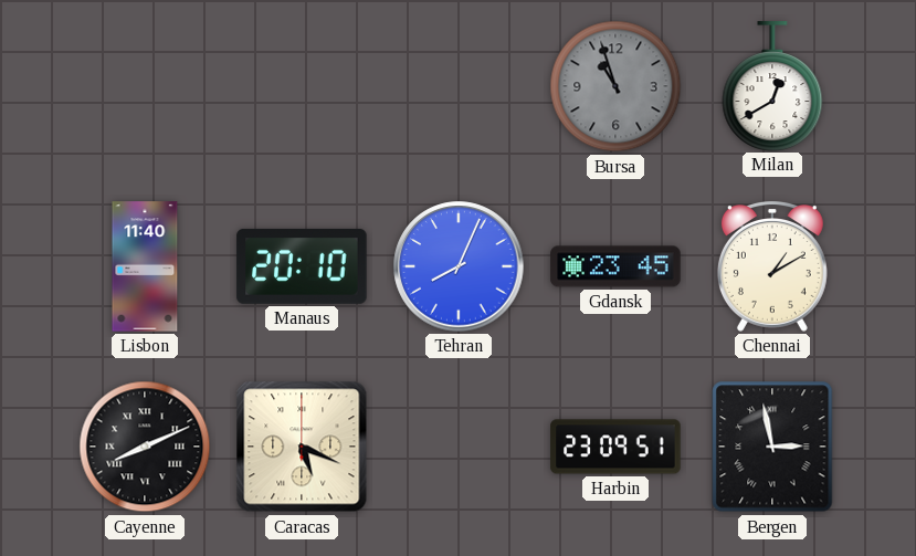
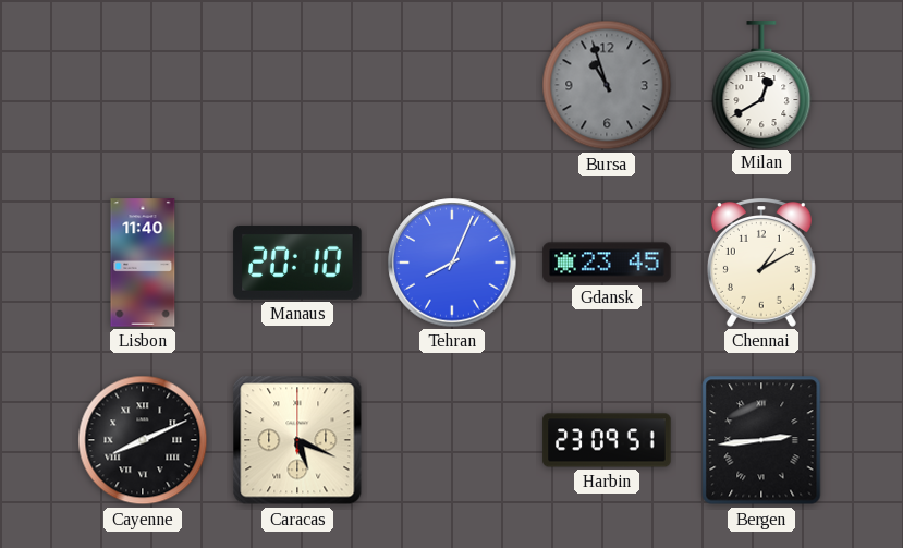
Bergen: 2:58 -> 2:44
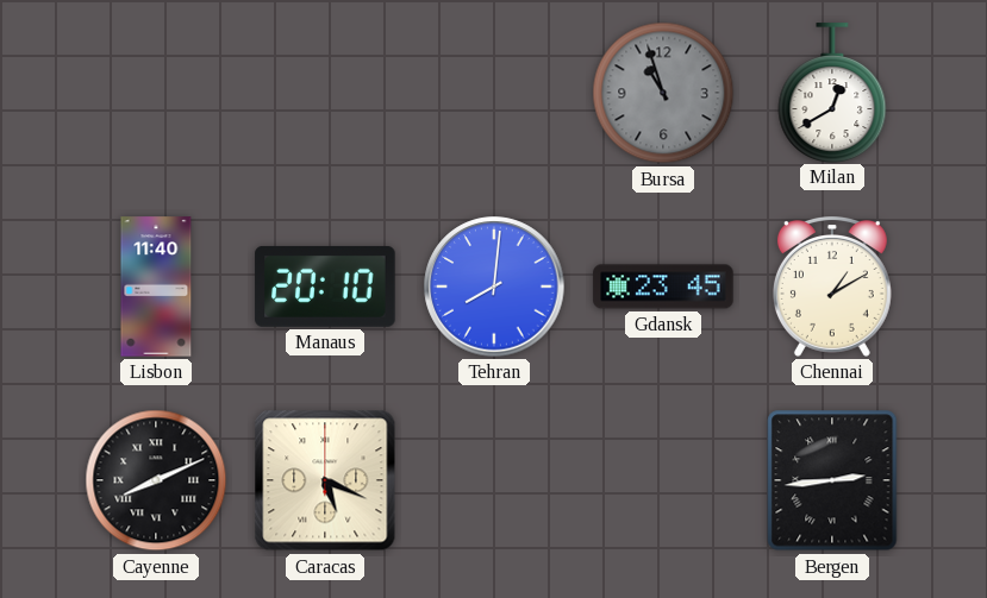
Tehran: 8:04 -> 8:01
Harbin: 23:09 -> none
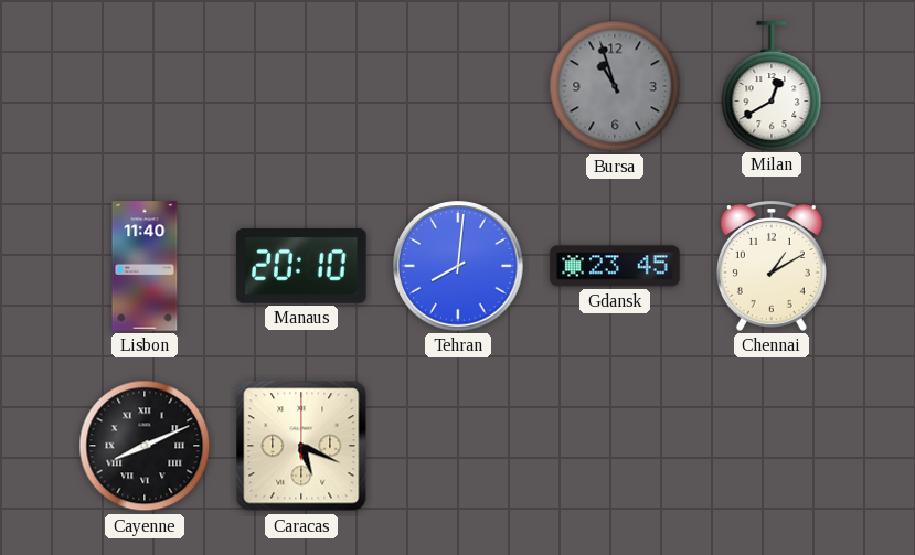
Bergen: 2:44 -> none
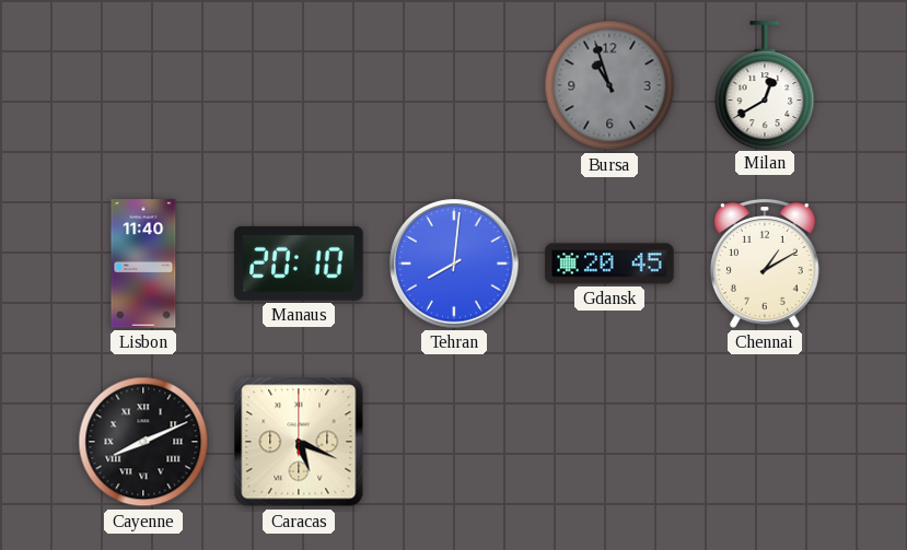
Gdansk: 23:45 -> 20:45
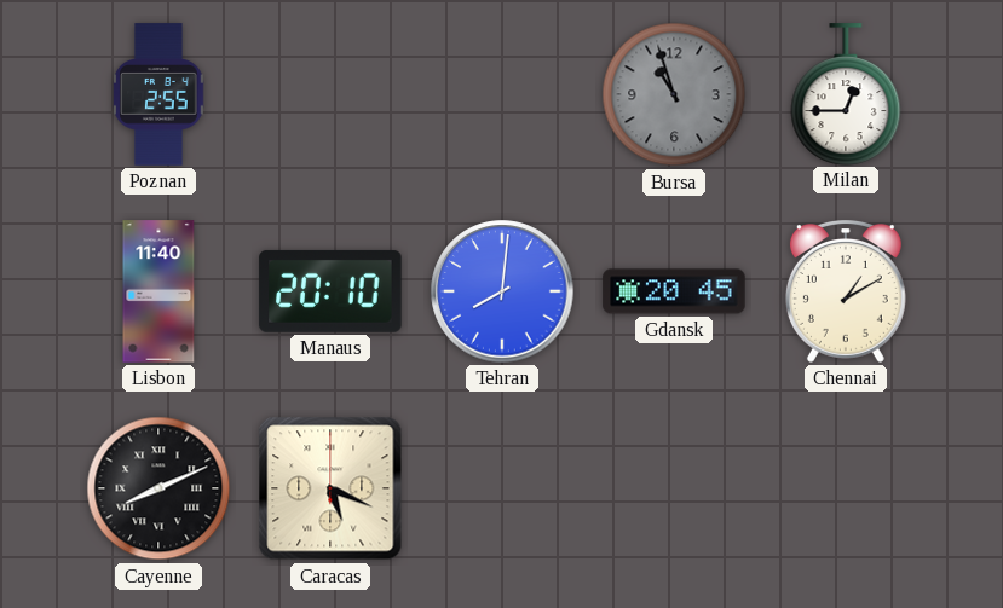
Poznan: none -> 2:55
Milan: 12:40 -> 12:45
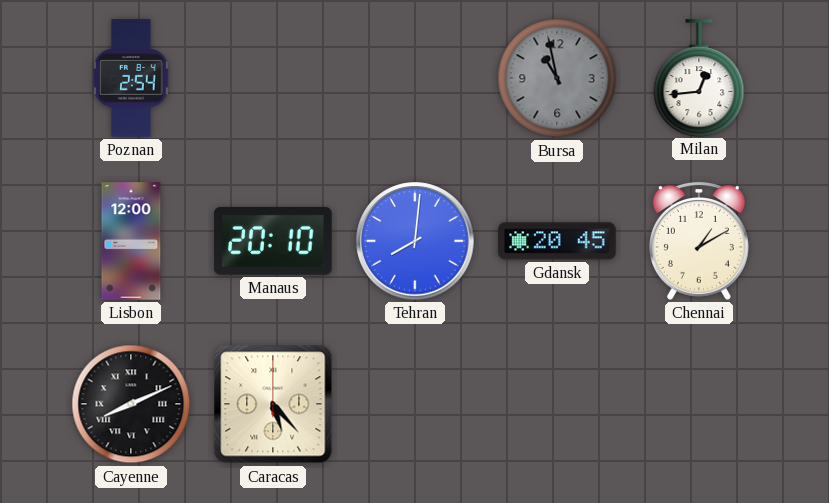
Poznan: 2:55 -> 2:54
Bursa: 10:57 -> 10:58
Milan: 12:45 -> 12:44
Lisbon: 11:40 -> 12:00
Caracas: 5:19 -> 5:23
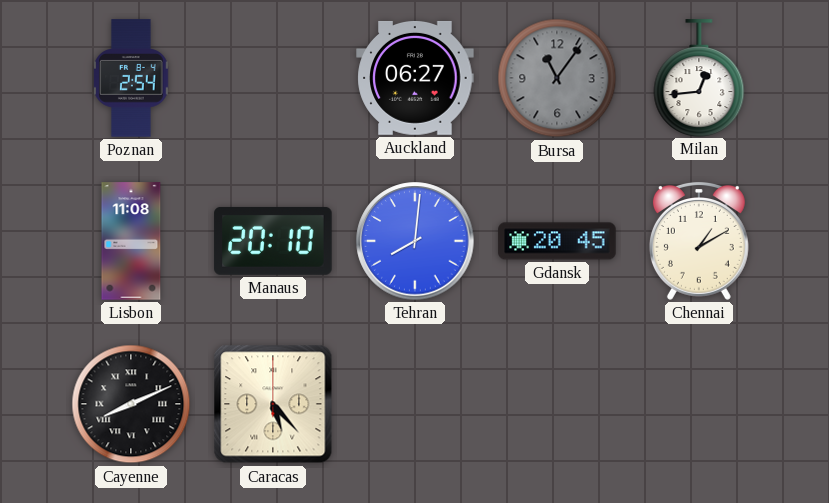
Auckland: none -> 06:27
Bursa: 10:58 -> 11:06
Lisbon: 12:00 -> 11:08
